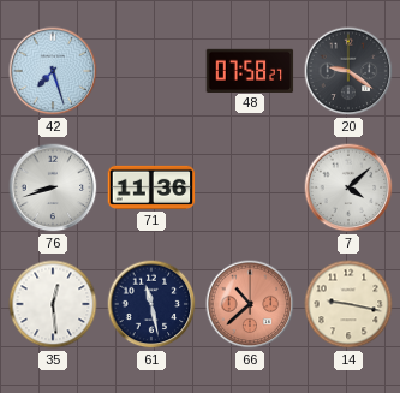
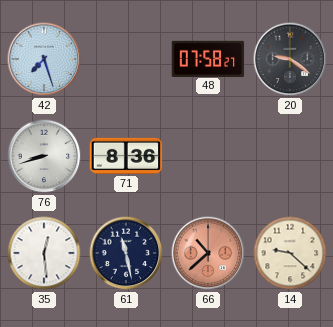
71: 11:36 -> 8:36
7: 4:08 -> none
14: 9:17 -> 9:22
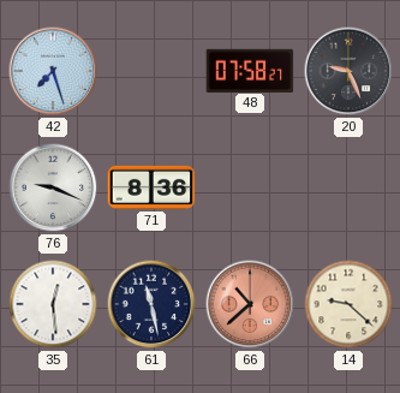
20: 9:21 -> 9:26
76: 8:42 -> 9:19
